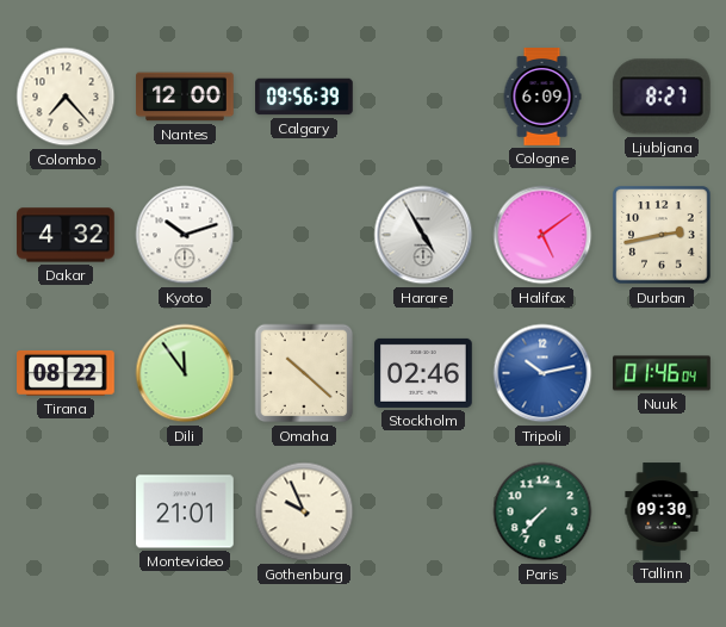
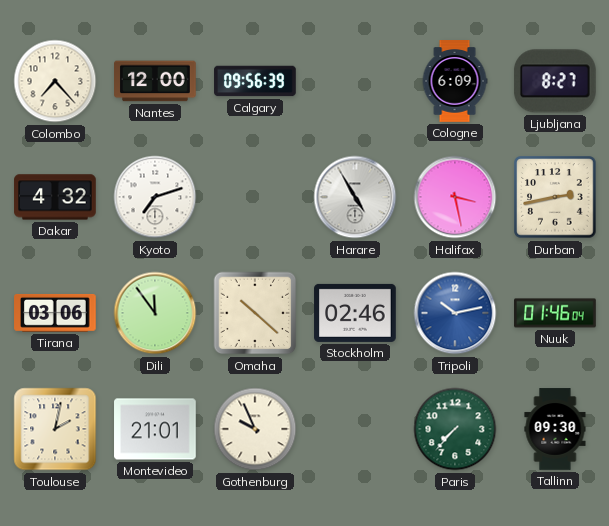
Kyoto: 10:12 -> 7:12
Halifax: 5:09 -> 3:28
Tirana: 08:22 -> 03:06
Toulouse: none -> 2:02
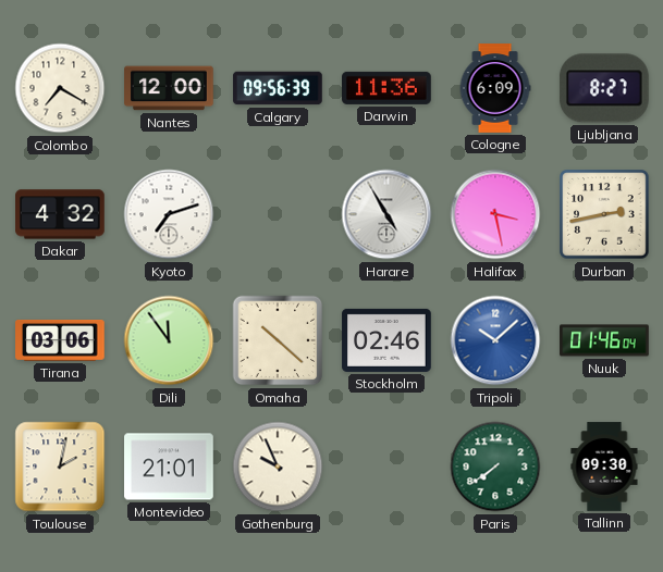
Colombo: 7:23 -> 7:20
Darwin: none -> 11:36
Tripoli: 10:13 -> 10:08
Paris: 7:37 -> 7:39
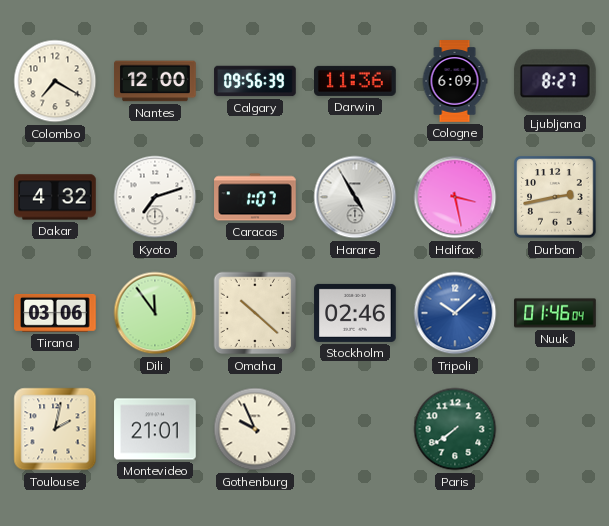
Caracas: none -> 1:07
Tallinn: 09:30 -> none
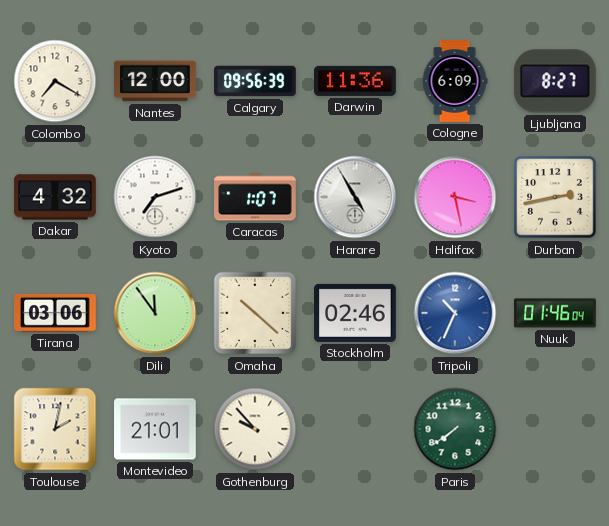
Tripoli: 10:08 -> 10:34
Gothenburg: 9:56 -> 9:53
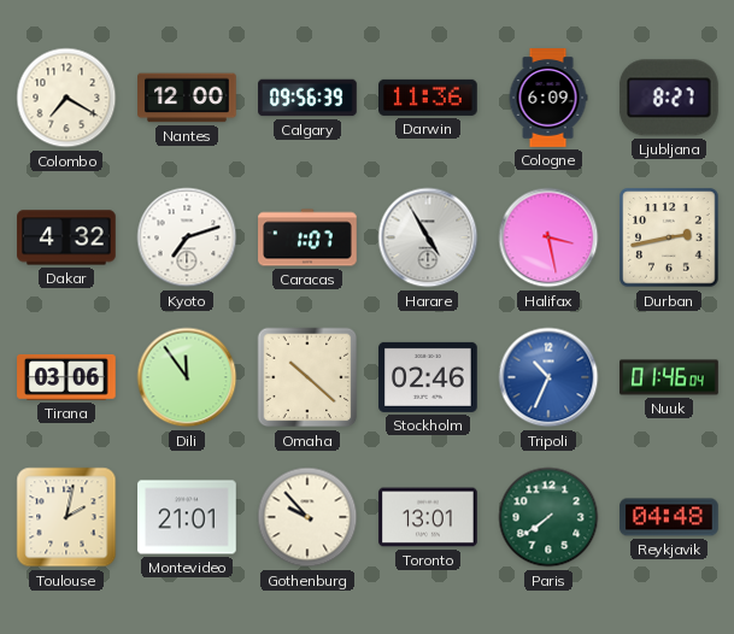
Toronto: none -> 13:01
Reykjavik: none -> 04:48
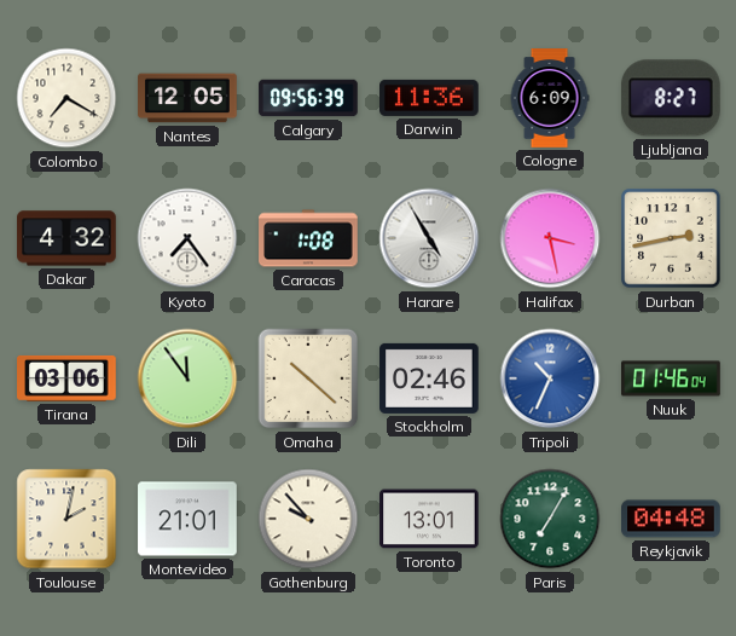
Nantes: 12:00 -> 12:05
Kyoto: 7:12 -> 7:24
Caracas: 1:07 -> 1:08
Paris: 7:39 -> 7:05
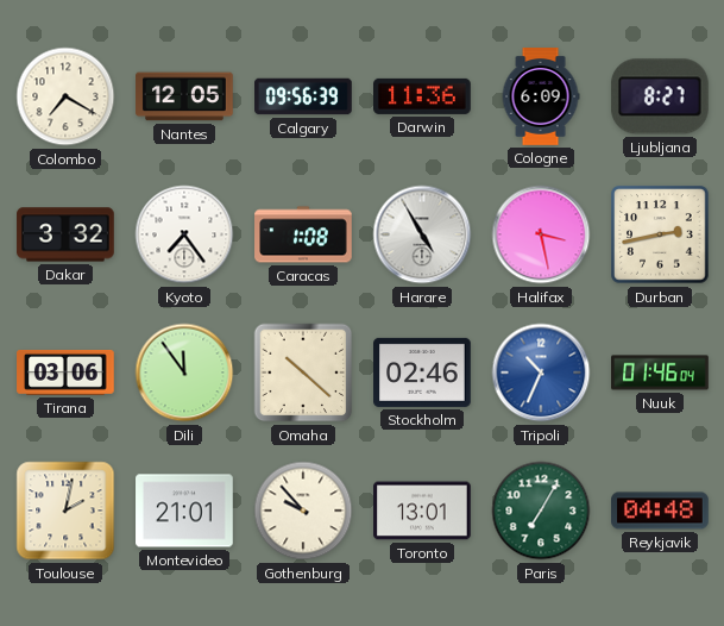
Dakar: 4:32 -> 3:32
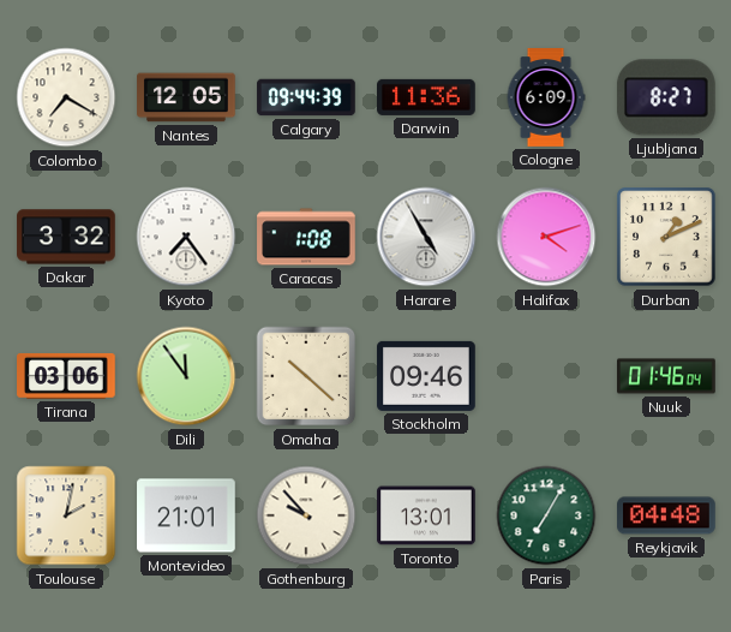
Calgary: 09:56 -> 09:44
Halifax: 3:28 -> 4:12
Durban: 2:43 -> 1:11
Stockholm: 02:46 -> 09:46
Tripoli: 10:34 -> none
